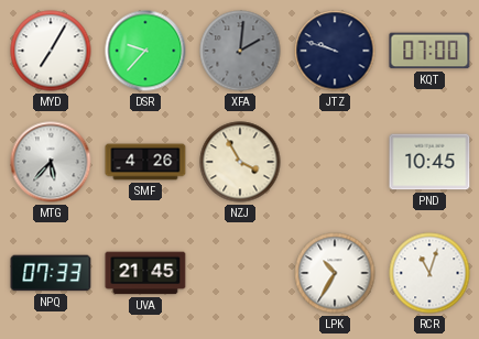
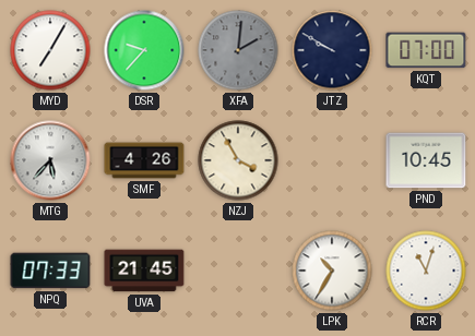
JTZ: 9:48 -> 9:50
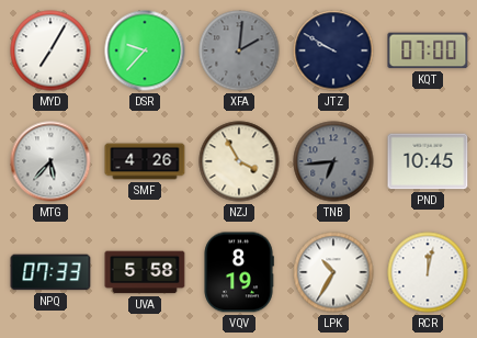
TNB: none -> 6:44
UVA: 21:45 -> 5:58
VQV: none -> 8:19
RCR: 11:03 -> 12:02
